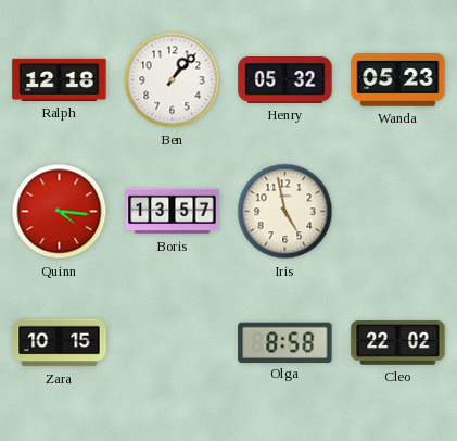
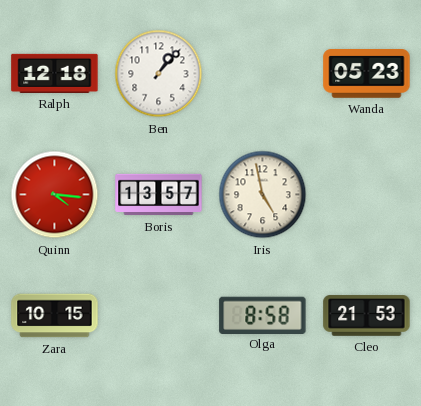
Henry: 05:32 -> none
Cleo: 22:02 -> 21:53
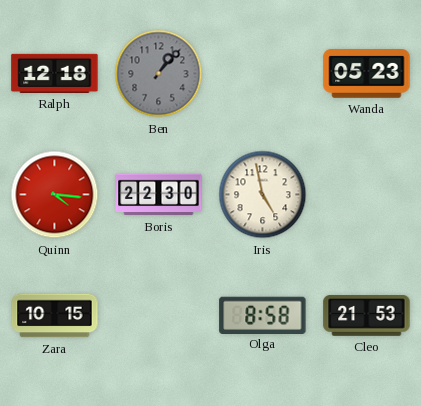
Ben dial: white -> grey
Boris: 13:57 -> 22:30
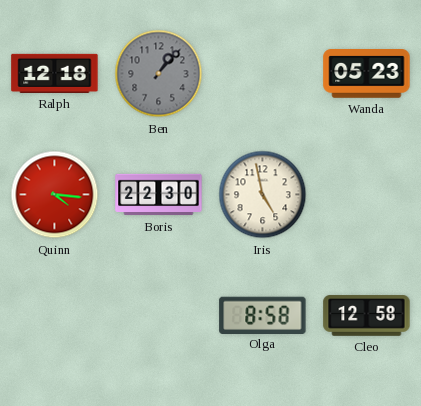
Zara: 10:15 -> none
Cleo: 21:53 -> 12:58
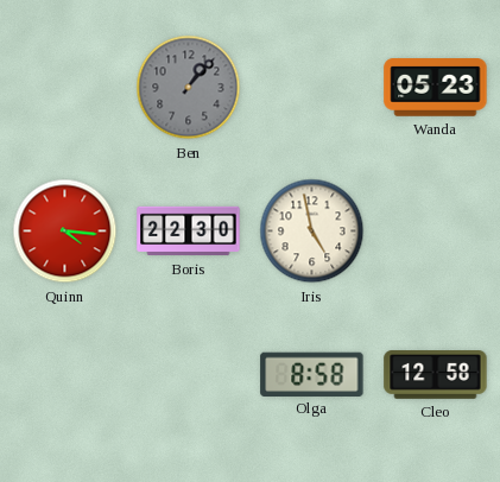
Ralph: 12:18 -> none
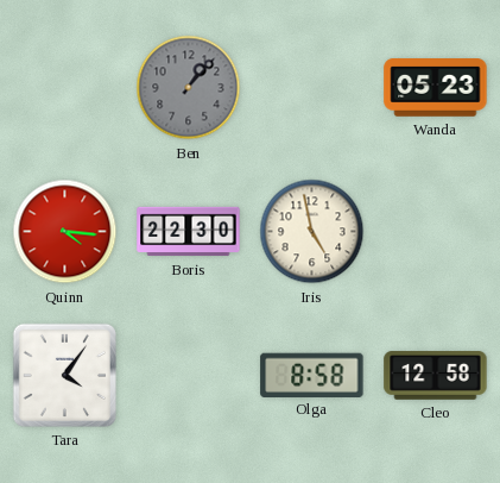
Tara: none -> 4:06
